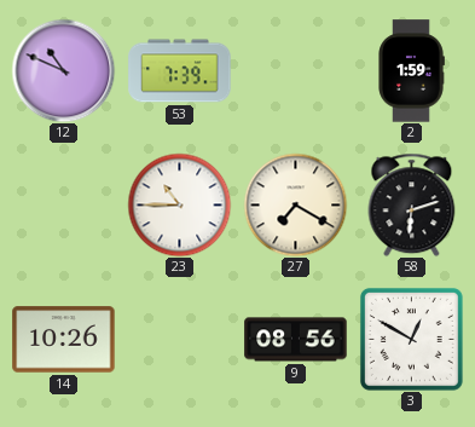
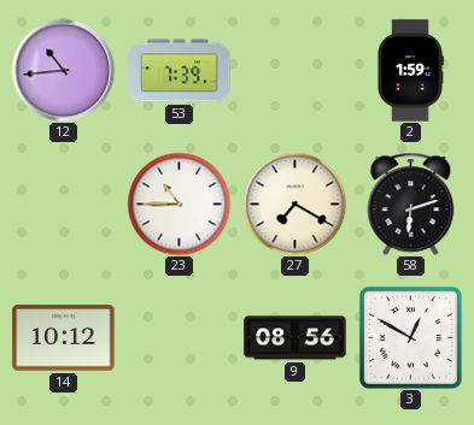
12: 10:49 -> 10:44
14: 10:26 -> 10:12
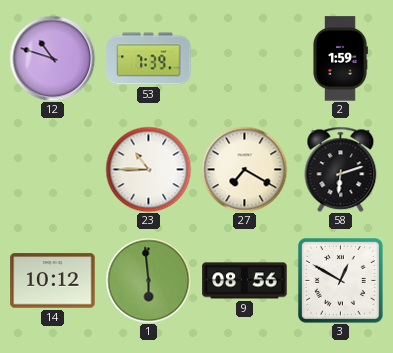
12: 10:44 -> 10:48
1: none -> 5:59
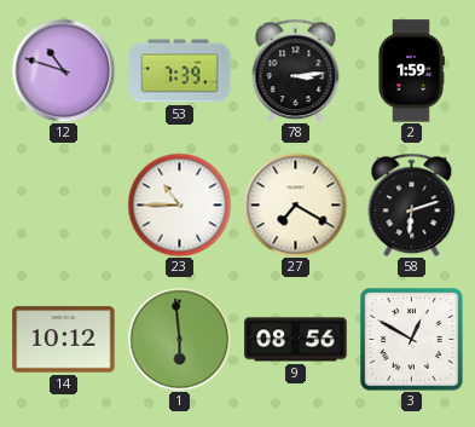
78: none -> 3:14
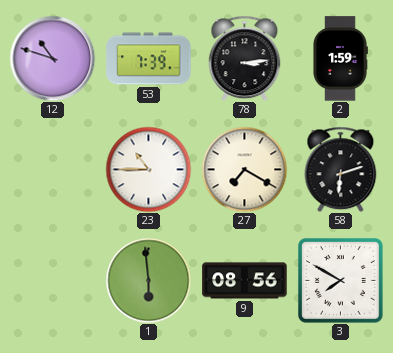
14: 10:12 -> none
3: 12:50 -> 7:50
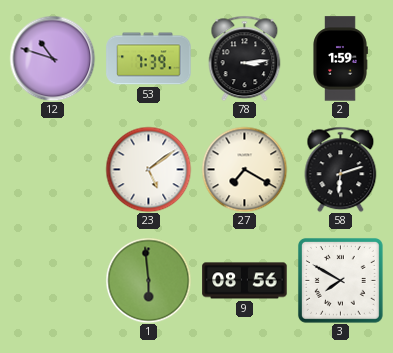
23: 10:45 -> 5:09
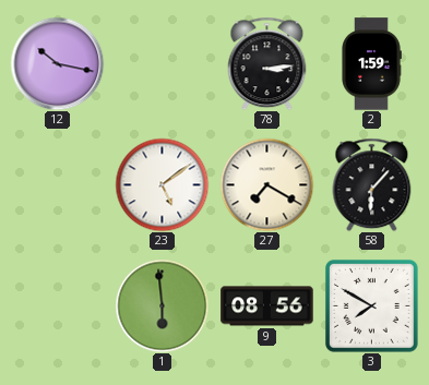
12: 10:48 -> 10:17
53: 7:39 -> none
58: 6:12 -> 6:07
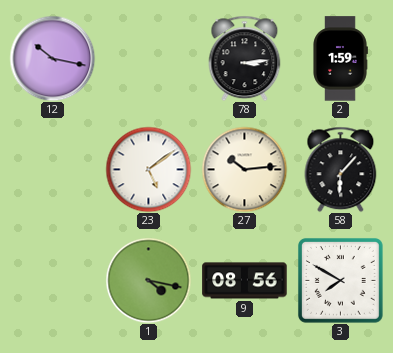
27: 7:20 -> 10:14
1: 5:59 -> 4:17
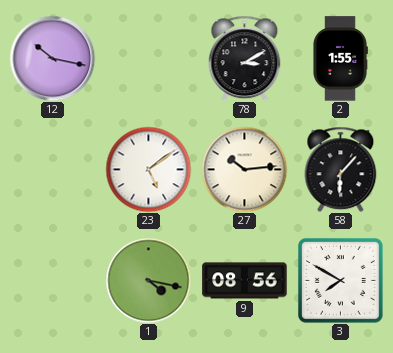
78: 3:14 -> 3:10
2: 1:59 -> 1:55
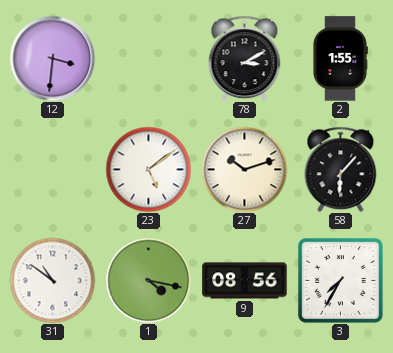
12: 10:17 -> 3:31
27: 10:14 -> 10:12
31: none -> 10:51
3: 7:50 -> 7:35
